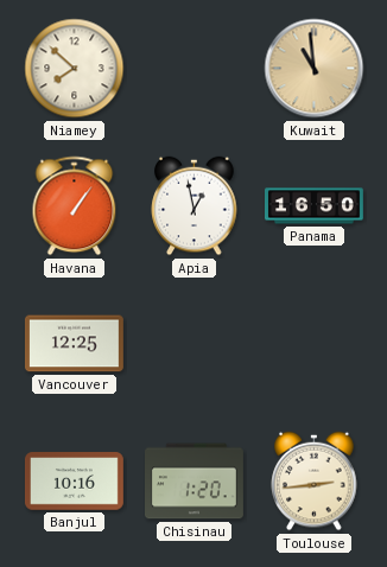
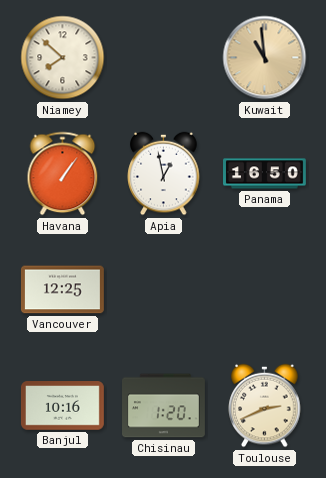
Toulouse: 2:44 -> 2:41
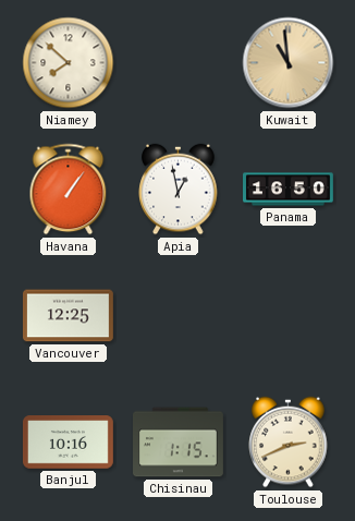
Chisinau: 1:20 -> 1:15
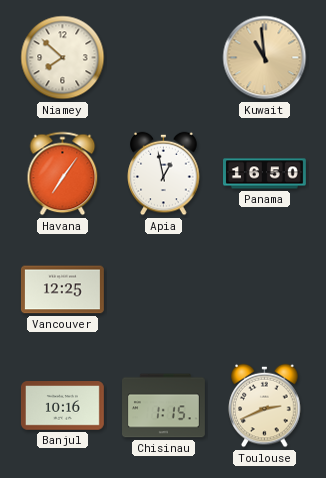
Havana: 1:06 -> 7:06
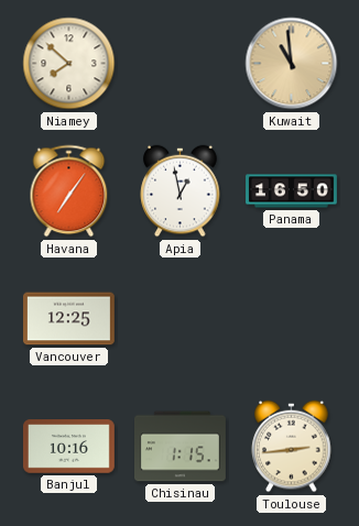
Toulouse: 2:41 -> 2:44
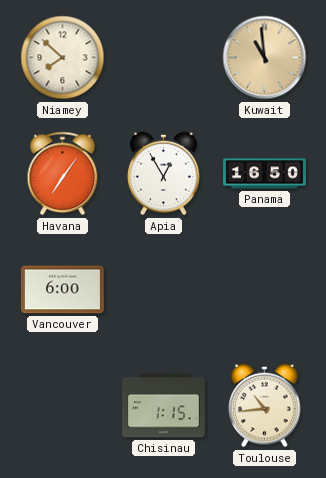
Apia: 12:58 -> 12:55
Vancouver: 12:25 -> 6:00
Banjul: 10:16 -> none
Toulouse: 2:44 -> 10:44
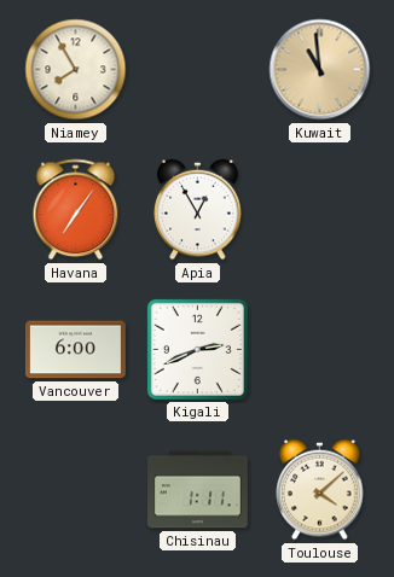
Niamey: 7:52 -> 7:55
Panama: 16:50 -> none
Kigali: none -> 2:41
Chisinau: 1:15 -> 1:11
Toulouse: 10:44 -> 4:08
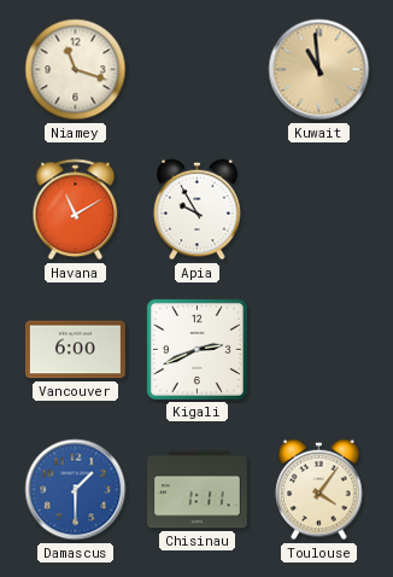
Niamey: 7:55 -> 11:18
Havana: 7:06 -> 11:10
Apia: 12:55 -> 9:55
Damascus: none -> 1:30
Toulouse: 4:08 -> 4:06
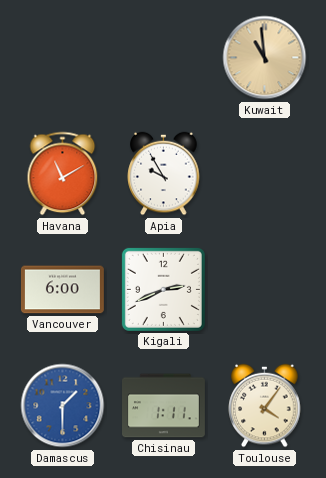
Niamey: 11:18 -> none
